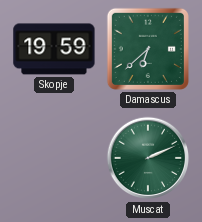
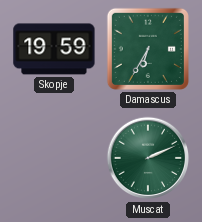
Damascus: 6:38 -> 6:35
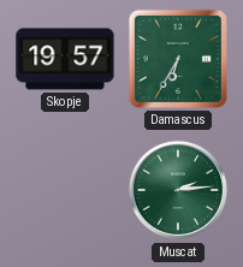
Skopje: 19:59 -> 19:57
Muscat: 2:11 -> 2:14
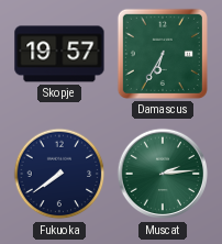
Fukuoka: none -> 7:39
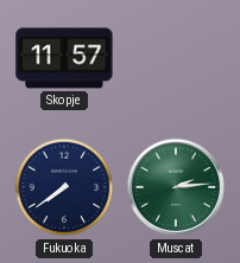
Skopje: 19:57 -> 11:57
Damascus: 6:35 -> none
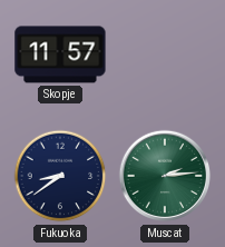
Fukuoka: 7:39 -> 8:39
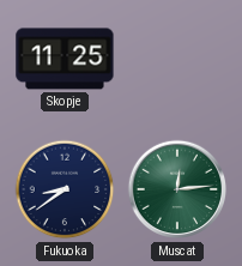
Skopje: 11:57 -> 11:25
Muscat: 2:14 -> 12:14
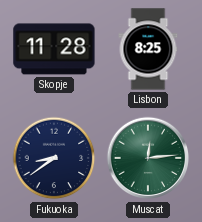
Skopje: 11:25 -> 11:28
Lisbon: none -> 8:25
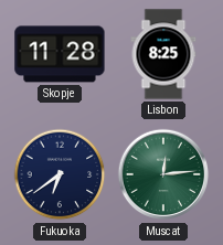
Fukuoka: 8:39 -> 6:39
